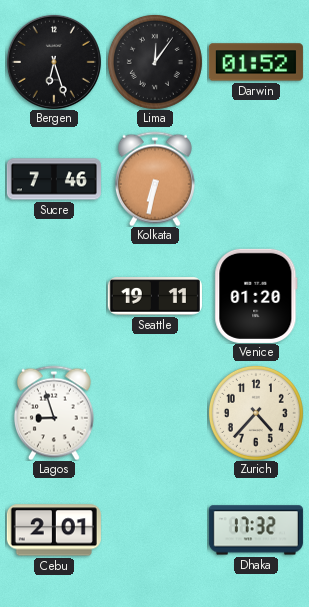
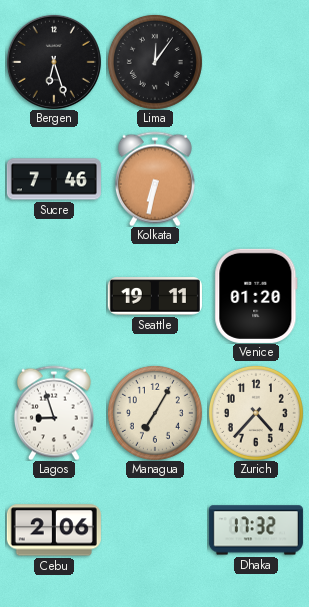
Darwin: 01:52 -> none
Managua: none -> 7:05
Cebu: 2:01 -> 2:06
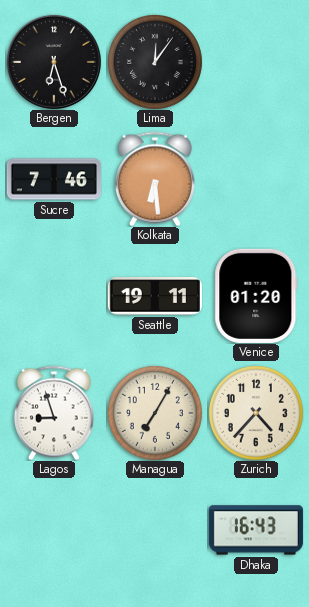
Kolkata: 6:32 -> 6:29
Cebu: 2:06 -> none
Dhaka: 17:32 -> 16:43
